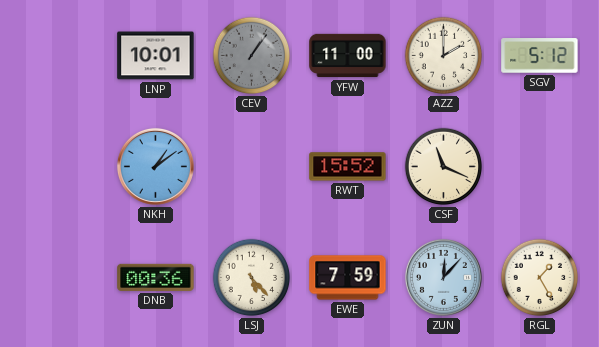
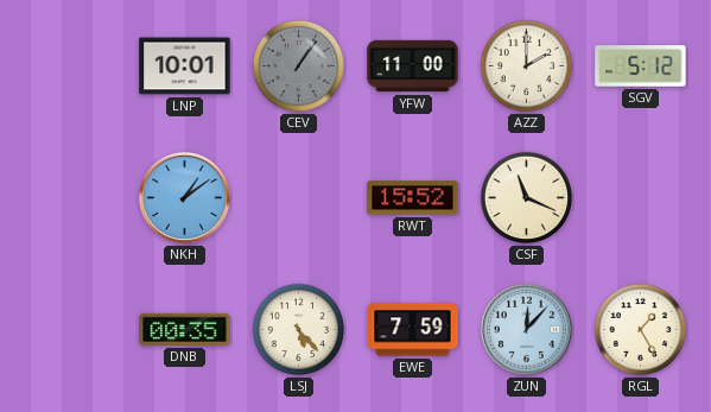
DNB: 00:36 -> 00:35
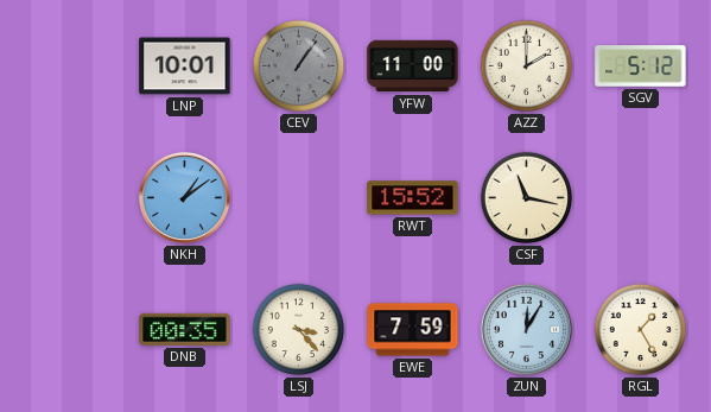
CSF: 11:19 -> 11:17
LSJ: 5:23 -> 3:23
ZUN: 12:07 -> 12:05
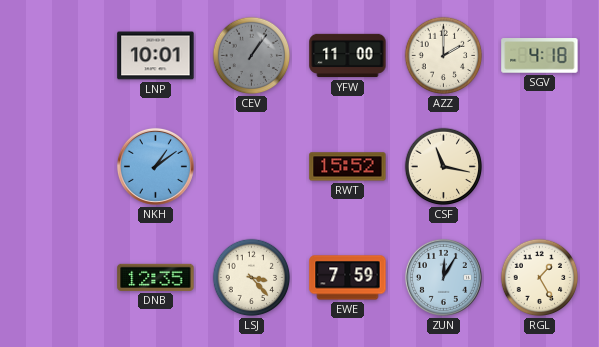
SGV: 5:12 -> 4:18
DNB: 00:35 -> 12:35
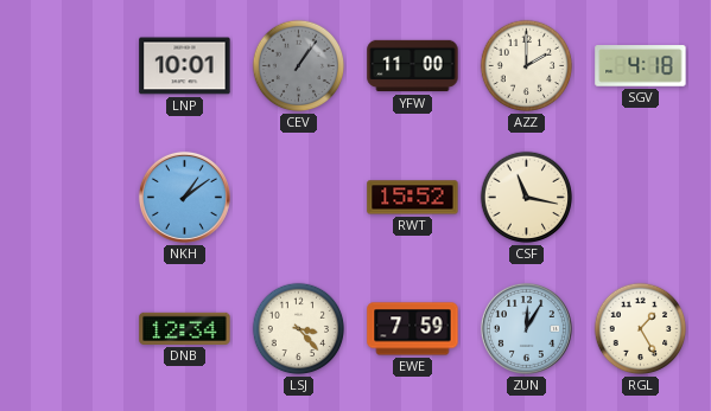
DNB: 12:35 -> 12:34
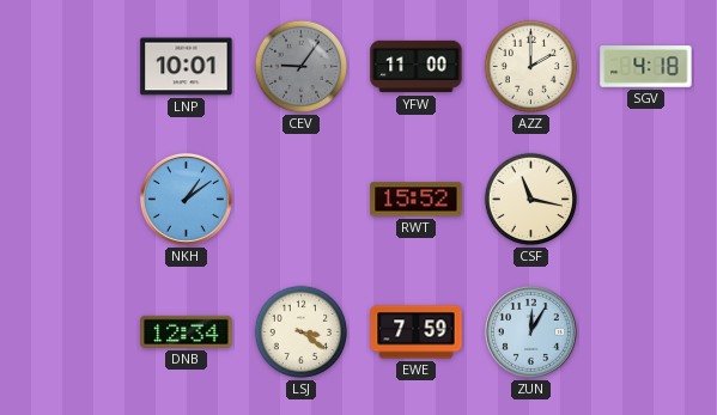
CEV: 1:06 -> 9:06
LSJ: 3:23 -> 3:21
RGL: 1:25 -> none
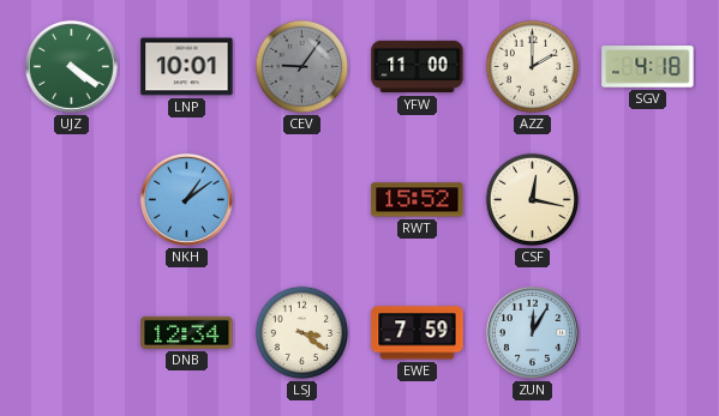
UJZ: none -> 4:21
CSF: 11:17 -> 12:17
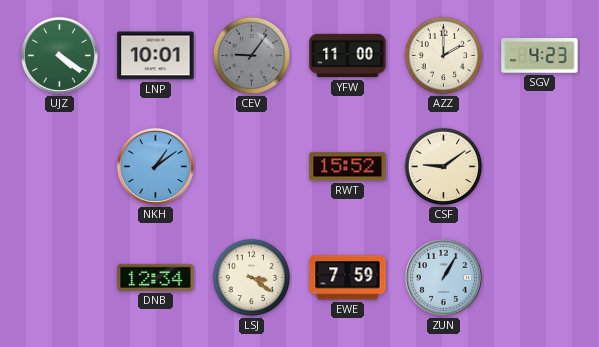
SGV: 4:18 -> 4:23
CSF: 12:17 -> 9:09
ZUN: 12:05 -> 1:05
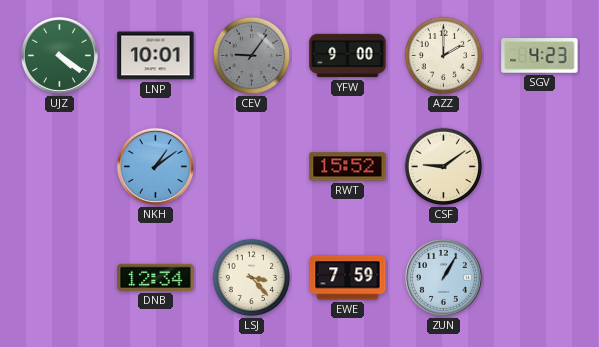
YFW: 11:00 -> 9:00
LSJ: 3:21 -> 3:23
